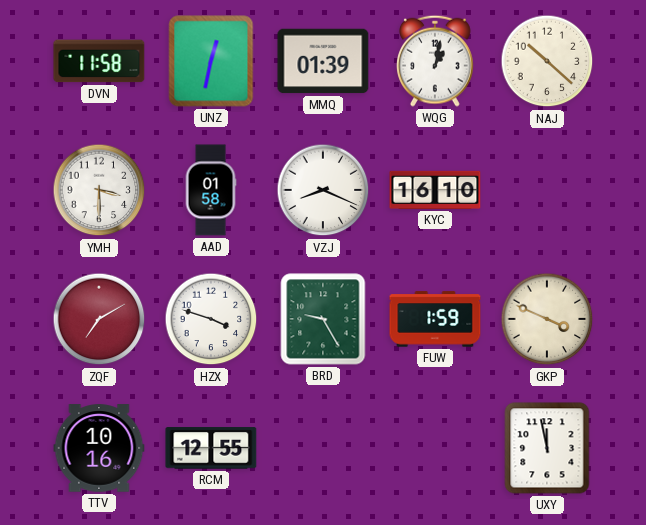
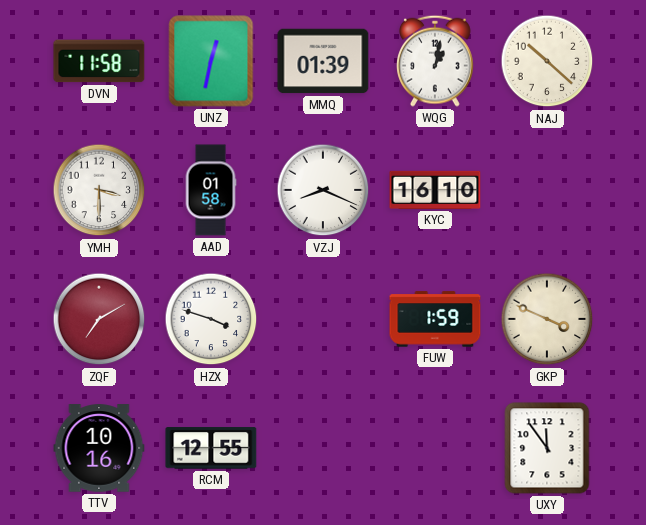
BRD: 9:25 -> none
UXY: 11:58 -> 11:54
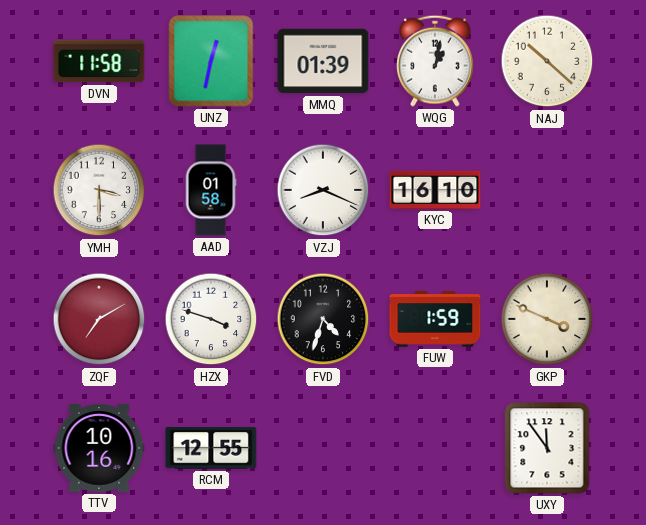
FVD: none -> 4:33
